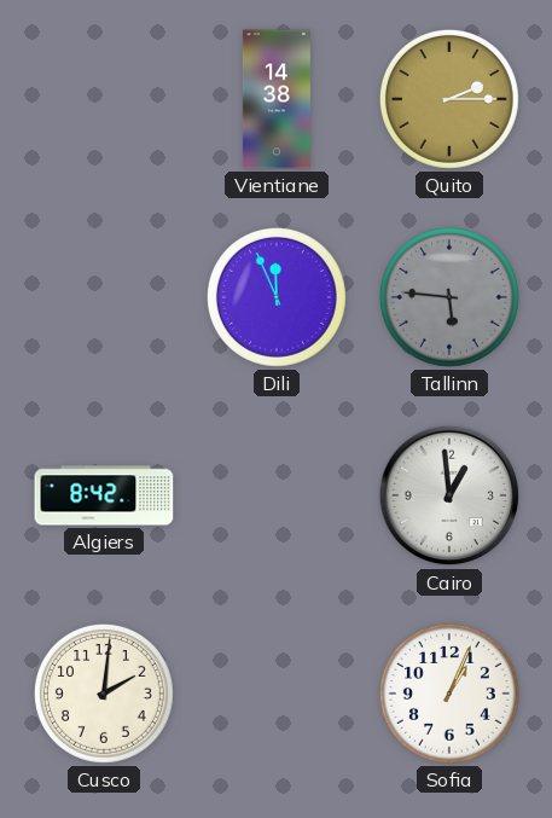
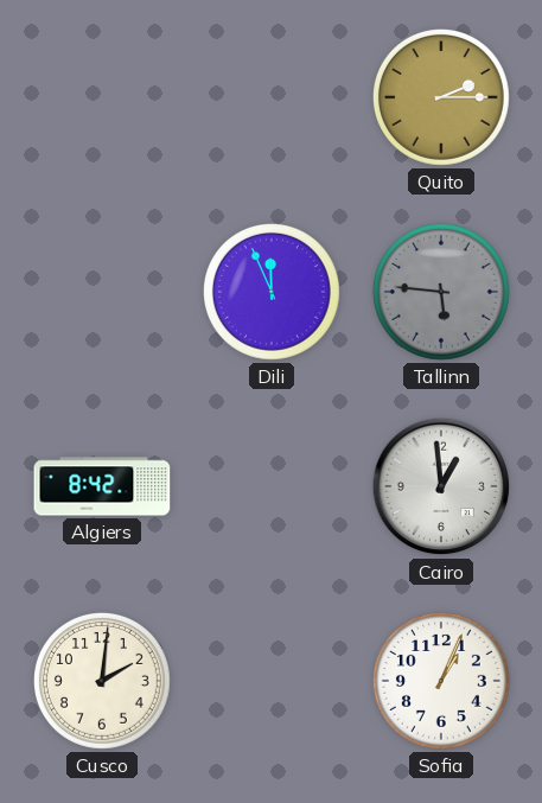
Vientiane: 14:38 -> none
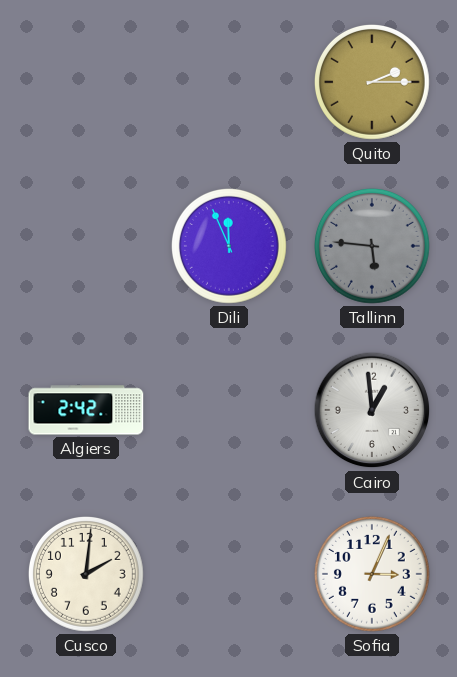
Algiers: 8:42 -> 2:42
Sofia: 1:04 -> 3:04
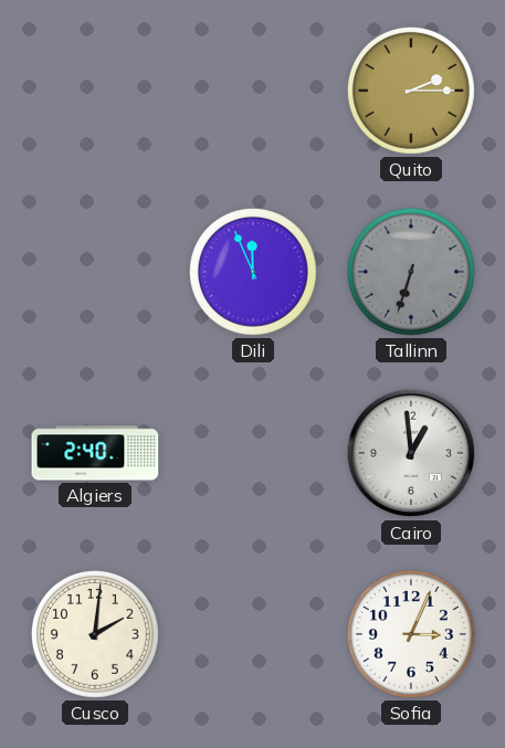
Tallinn: 5:46 -> 6:33
Algiers: 2:42 -> 2:40
